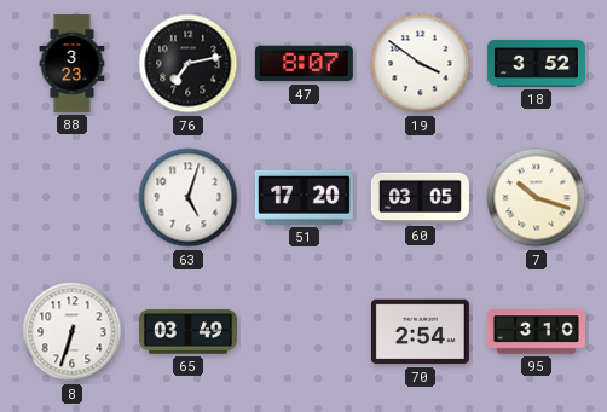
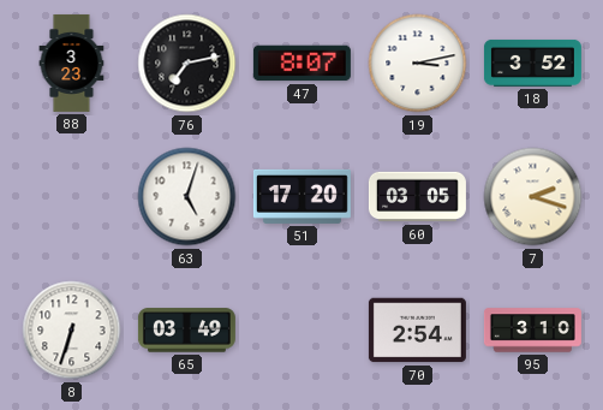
19: 3:51 -> 3:13
7: 10:18 -> 2:18
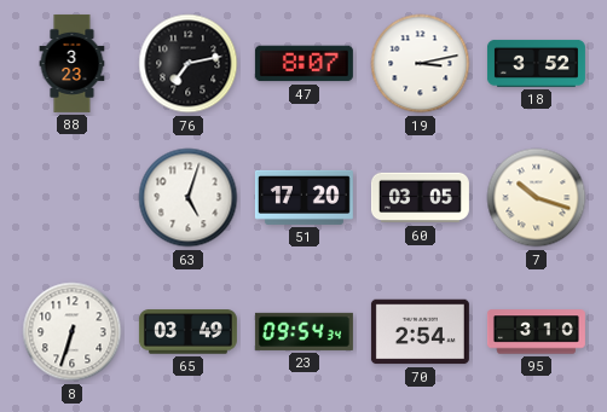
7: 2:18 -> 10:18
23: none -> 09:54
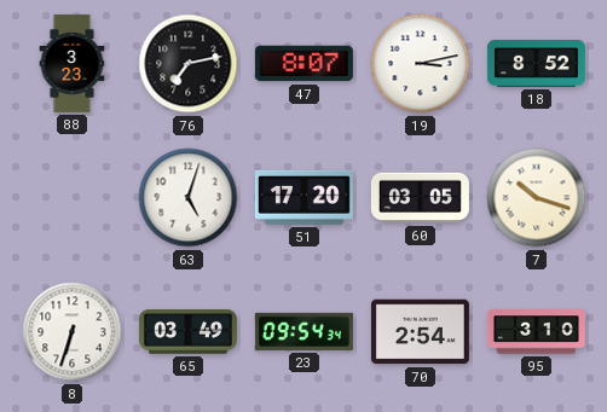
18: 3:52 -> 8:52
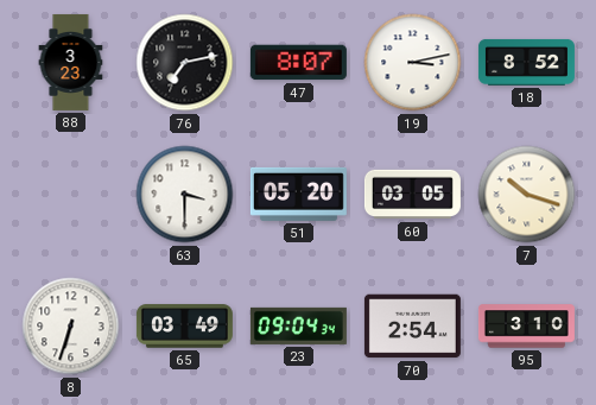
63: 5:03 -> 3:30
51: 17:20 -> 05:20
23: 09:54 -> 09:04
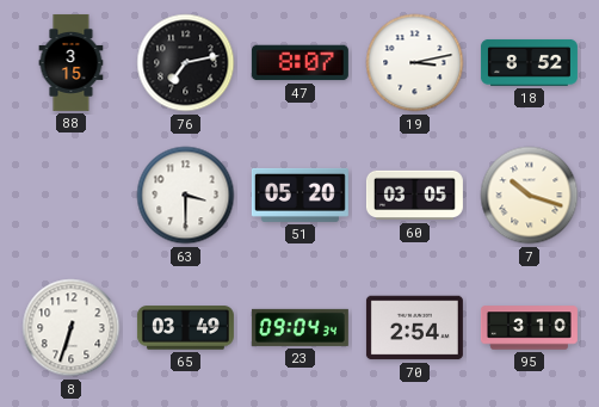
88: 3:23 -> 3:15
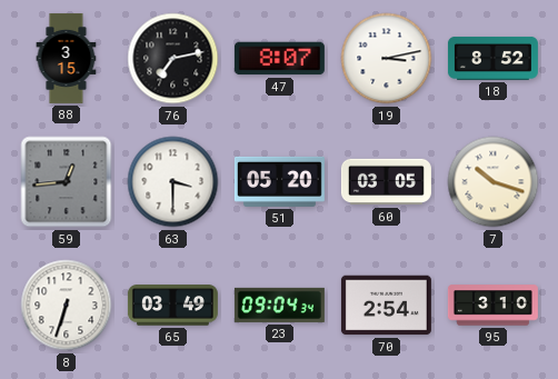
59: none -> 12:44
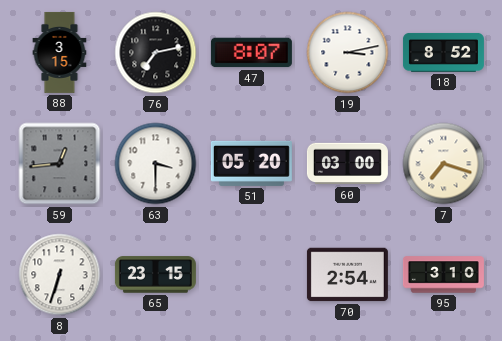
60: 03:05 -> 03:00
7: 10:18 -> 7:18
65: 03:49 -> 23:15
23: 09:04 -> none
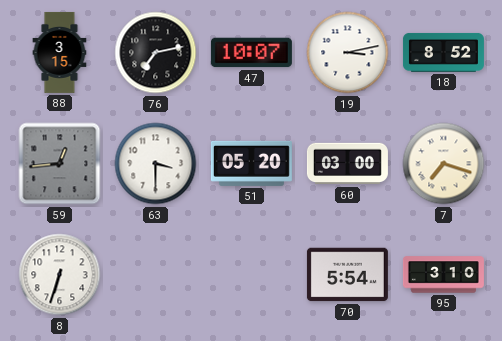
47: 8:07 -> 10:07
65: 23:15 -> none
70: 2:54 -> 5:54
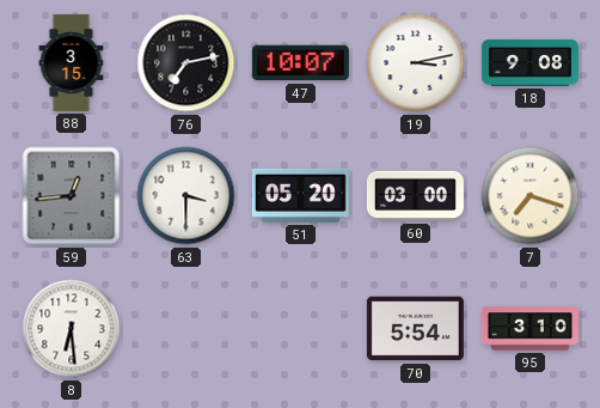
18: 8:52 -> 9:08
8: 6:33 -> 6:29
